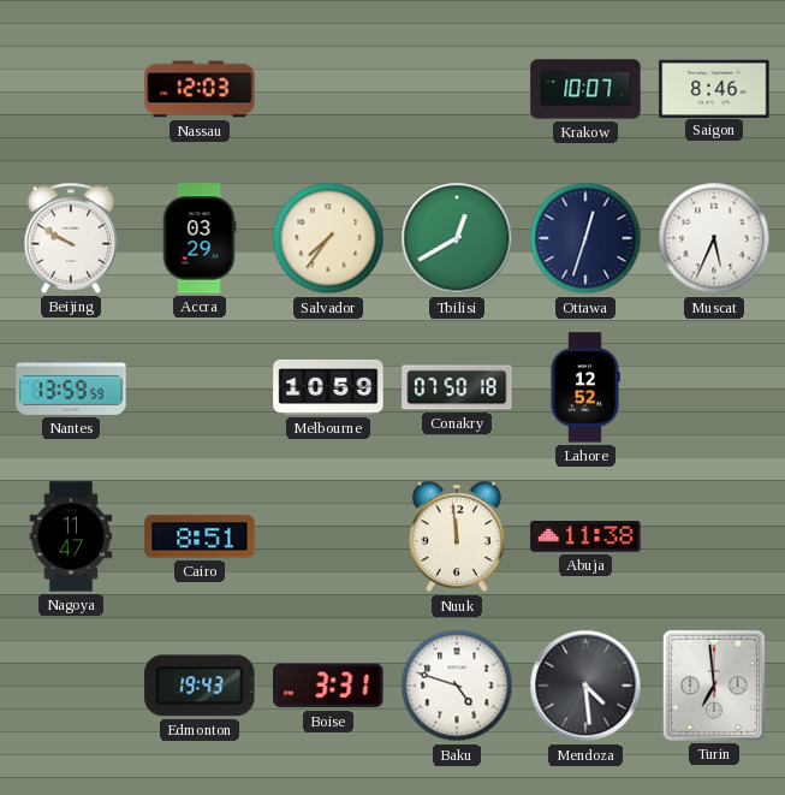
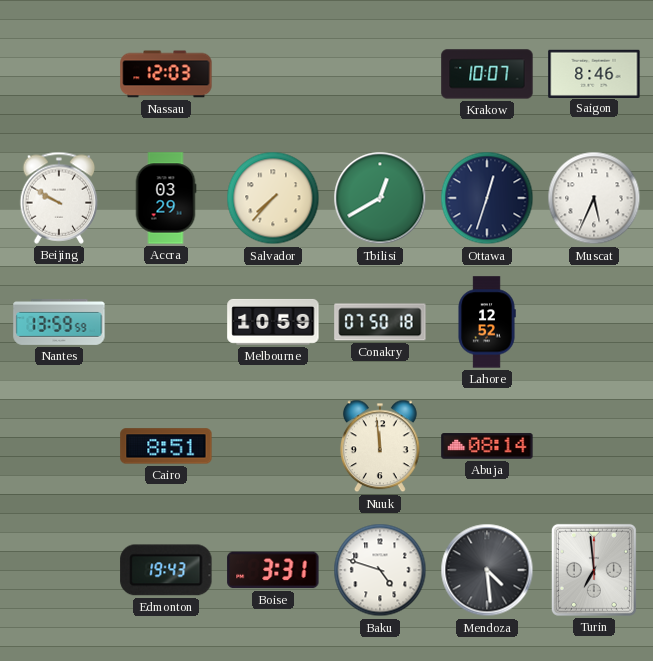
Salvador: 7:36 -> 7:37
Nagoya: 11:47 -> none
Abuja: 11:38 -> 08:14
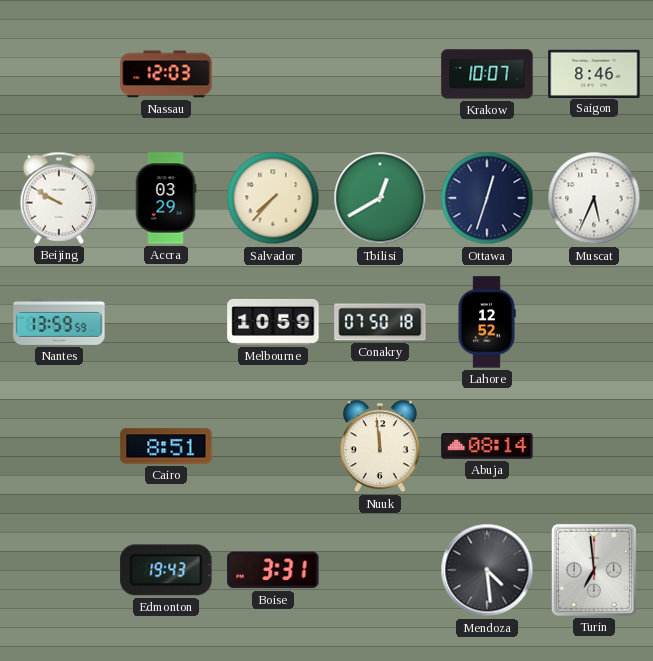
Baku: 4:48 -> none
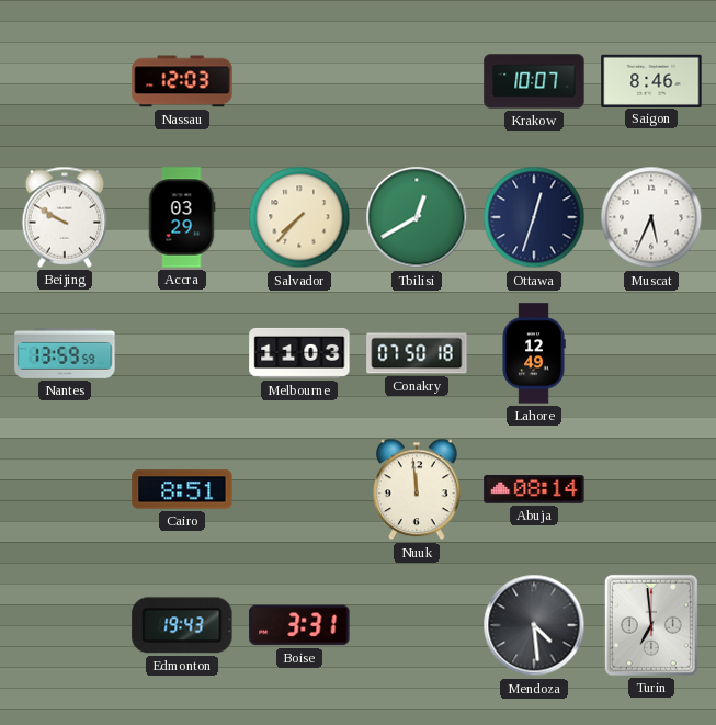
Melbourne: 10:59 -> 11:03
Lahore: 12:52 -> 12:49
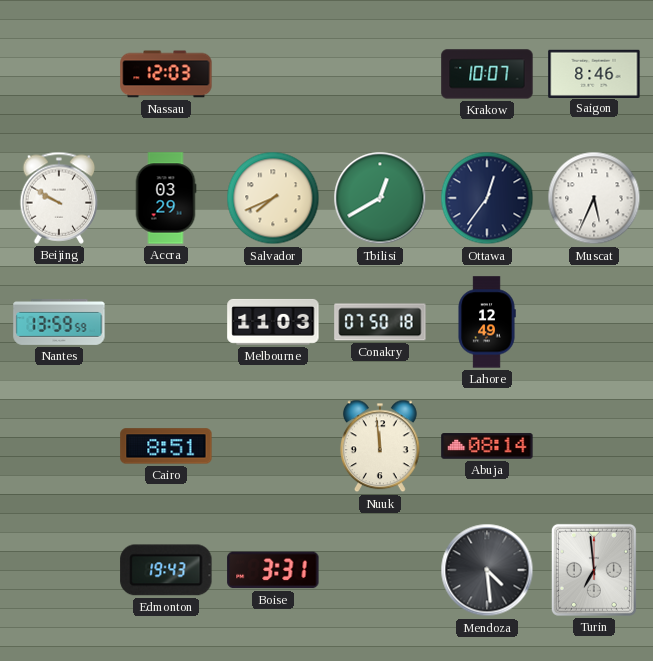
Salvador: 7:37 -> 7:41
Ottawa: 12:33 -> 12:36
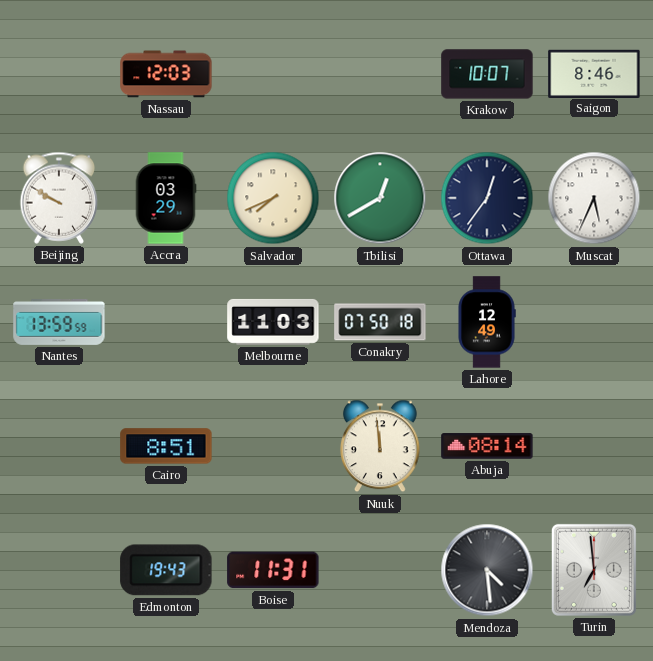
Boise: 3:31 -> 11:31
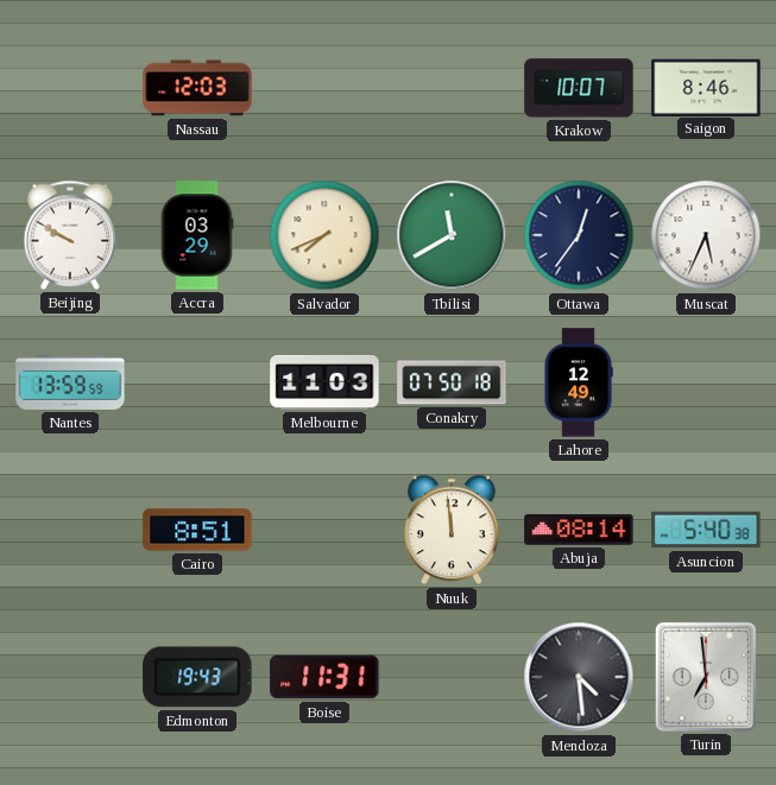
Tbilisi: 12:40 -> 11:40
Asuncion: none -> 5:40
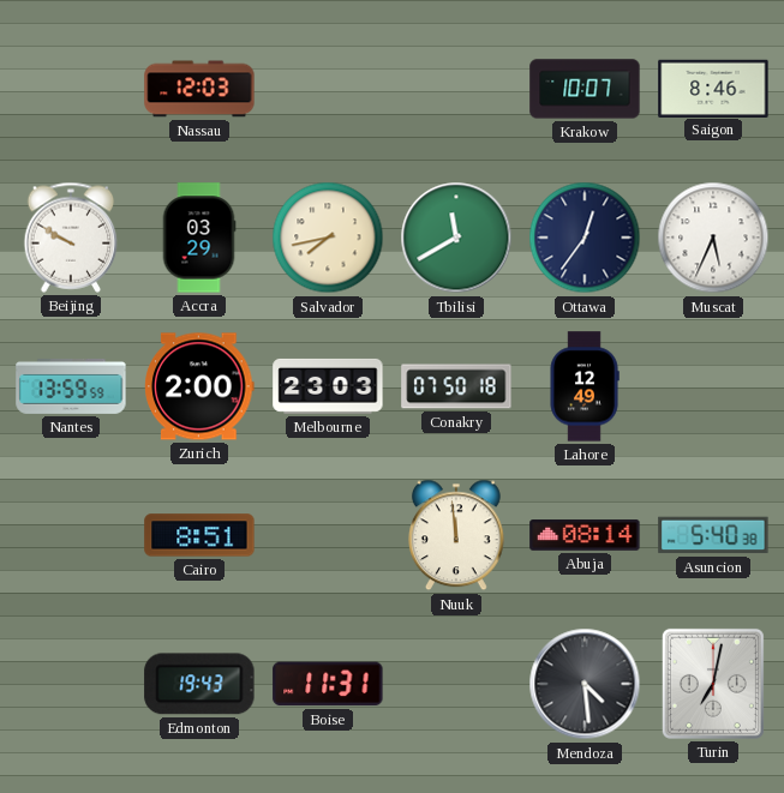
Salvador: 7:41 -> 7:43
Zurich: none -> 2:00
Melbourne: 11:03 -> 23:03
Turin: 6:59 -> 7:02
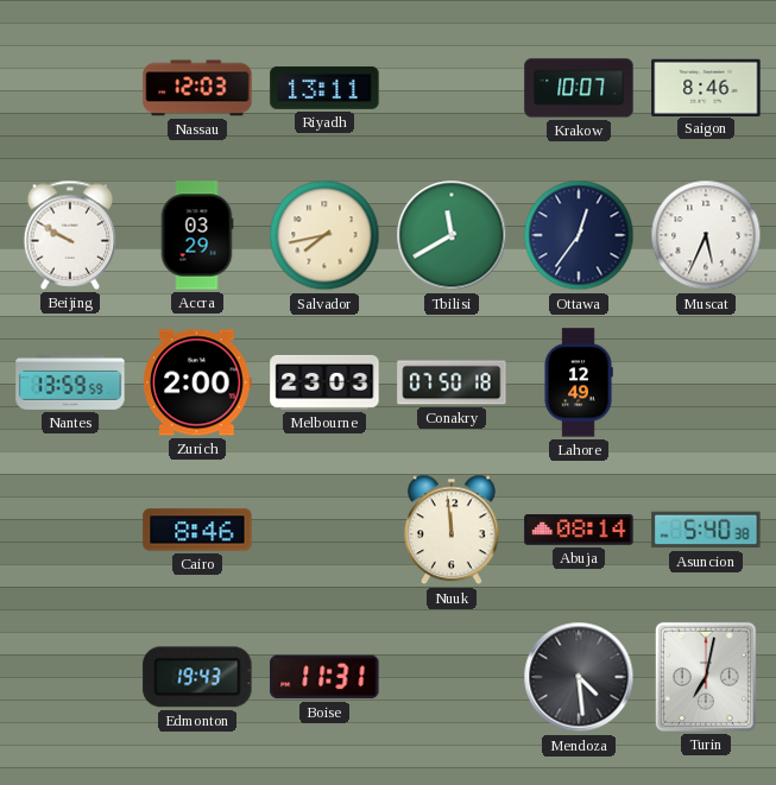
Riyadh: none -> 13:11
Cairo: 8:51 -> 8:46
